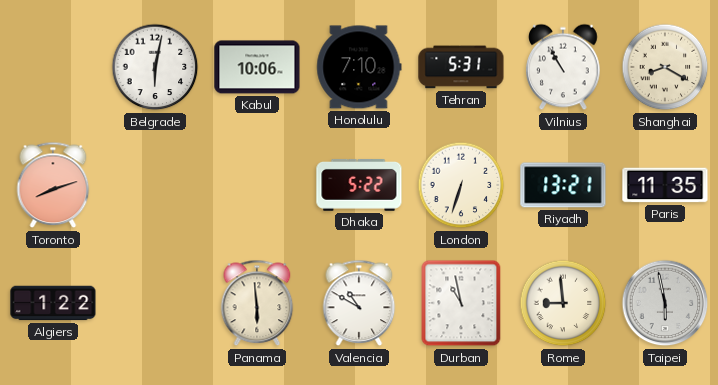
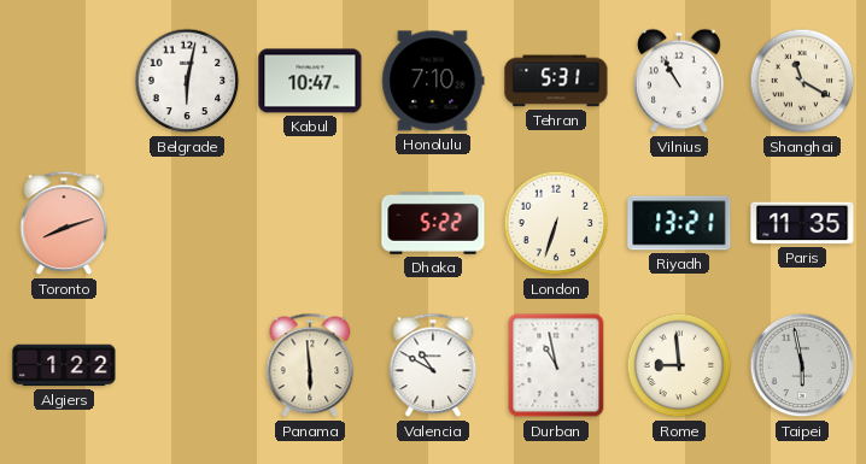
Kabul: 10:06 -> 10:47
Shanghai: 8:20 -> 11:20
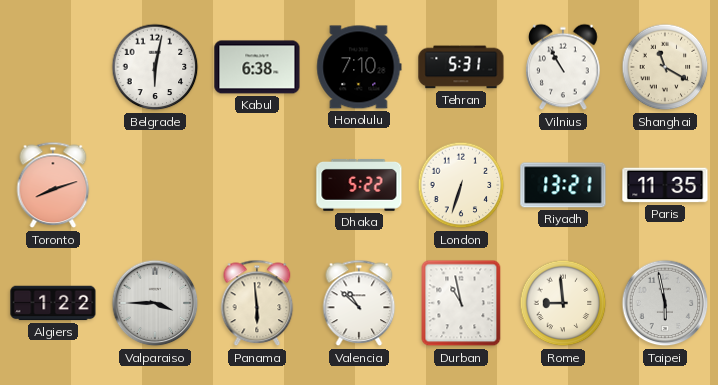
Kabul: 10:47 -> 6:38
Valparaiso: none -> 3:45
Valencia: 10:50 -> 10:52
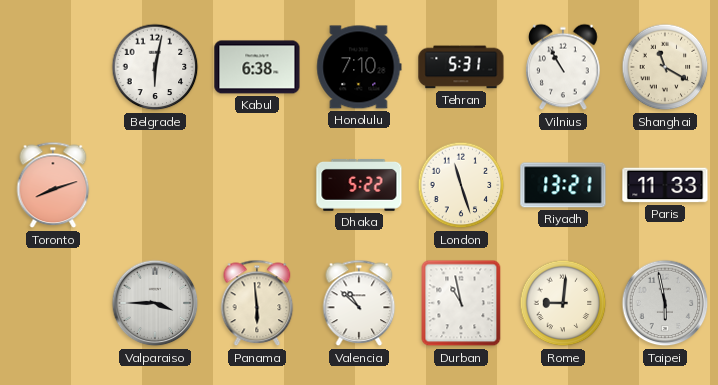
London: 6:33 -> 11:27
Paris: 11:35 -> 11:33
Algiers: 1:22 -> none
Rome: 8:59 -> 9:01
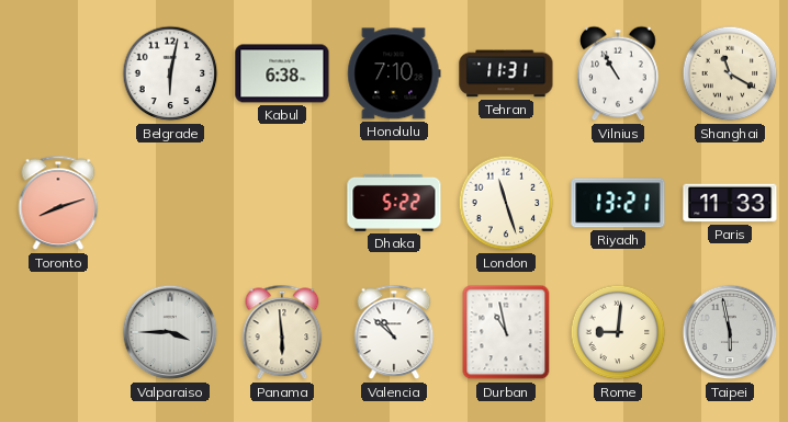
Tehran: 5:31 -> 11:31
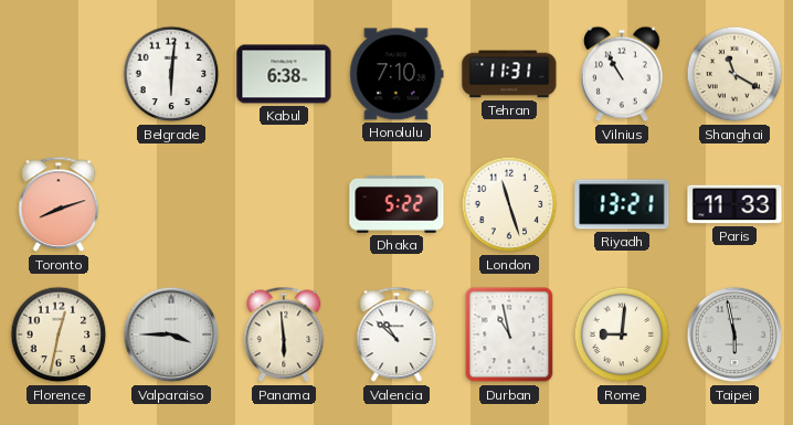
Belgrade: 6:02 -> 6:01
Florence: none -> 12:32
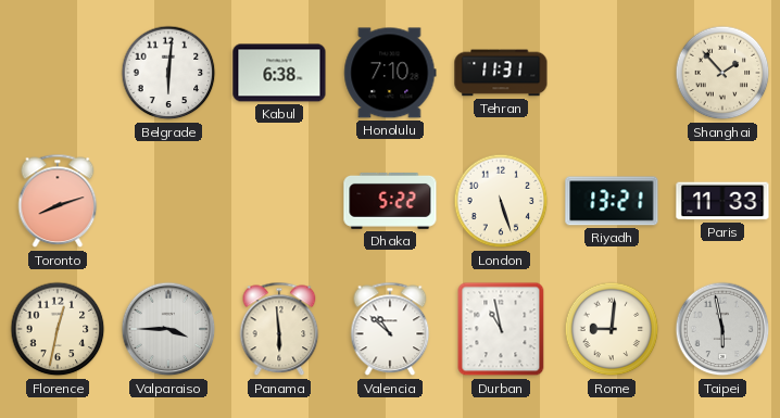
Vilnius: 10:55 -> none
Shanghai: 11:20 -> 1:53
London: 11:27 -> 5:27
